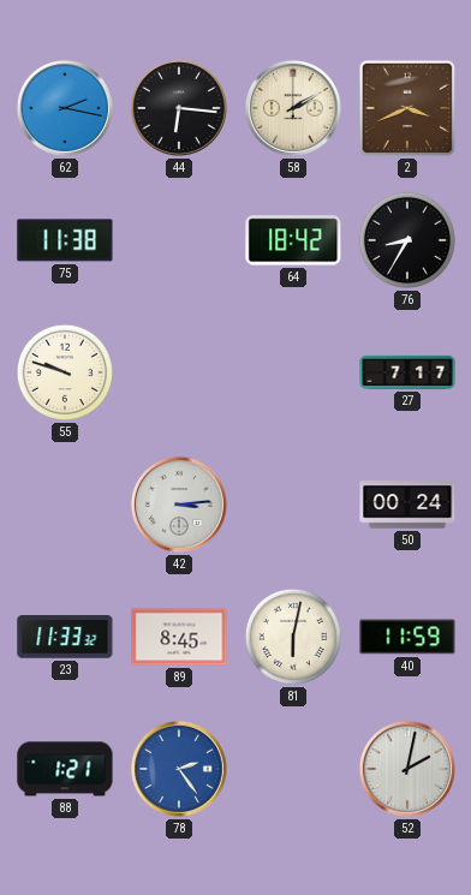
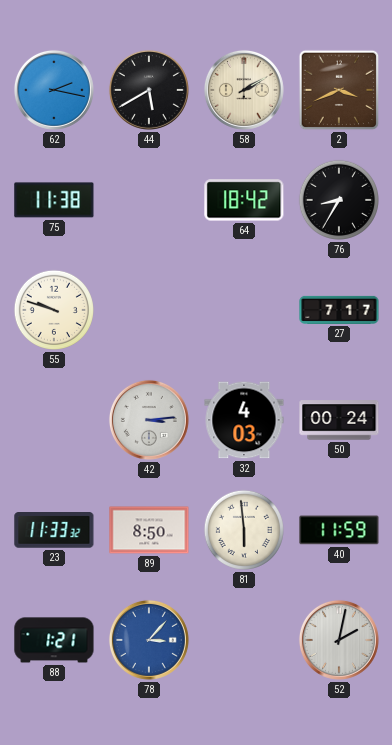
44: 6:16 -> 5:40
32: none -> 4:03
89: 8:45 -> 8:50
81: 6:02 -> 5:59
78: 2:24 -> 3:07
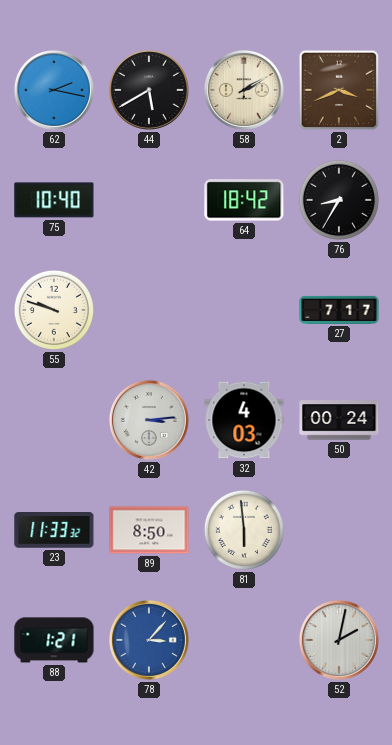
75: 11:38 -> 10:40
40: 11:59 -> none
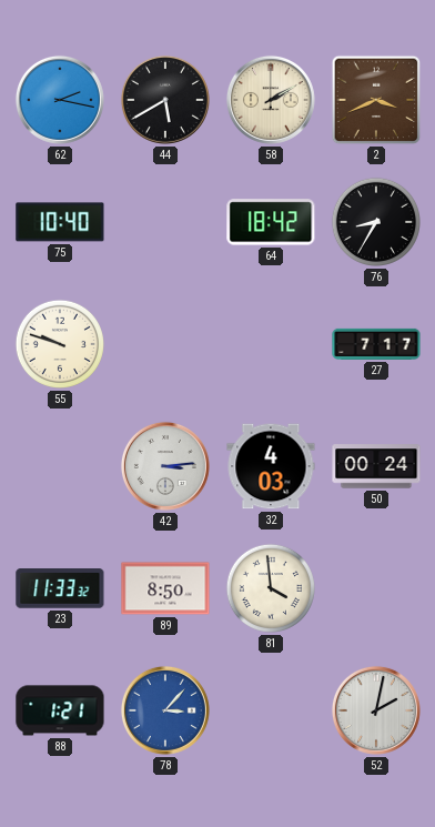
81: 5:59 -> 3:59
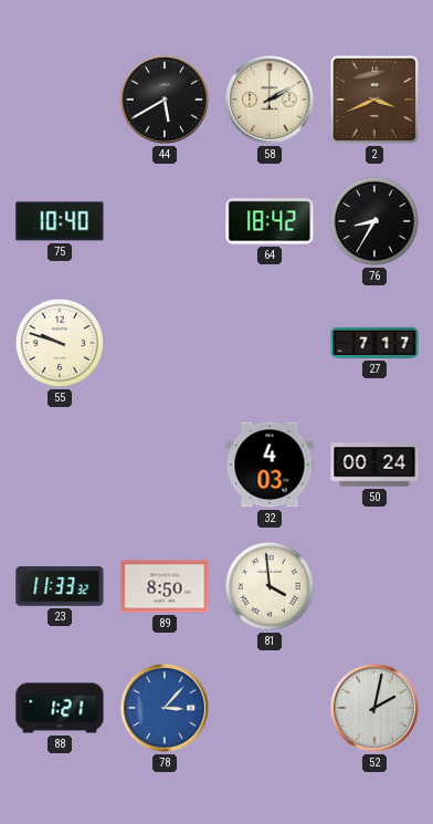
62: 2:17 -> none
42: 3:14 -> none
